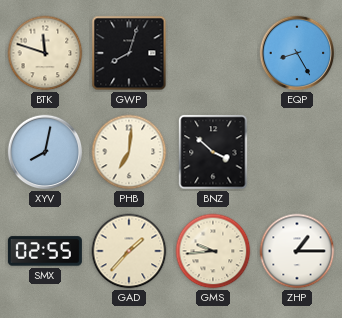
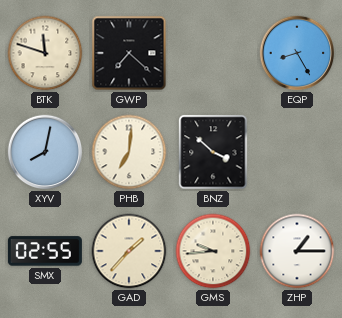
GWP: 8:03 -> 7:22
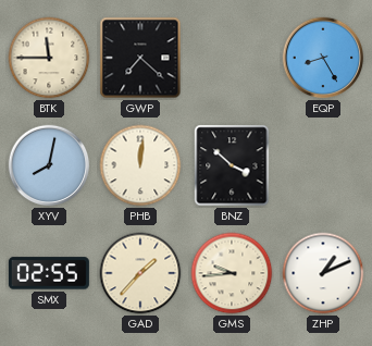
BTK: 11:48 -> 11:45
PHB: 7:01 -> 12:01
ZHP: 1:15 -> 1:11
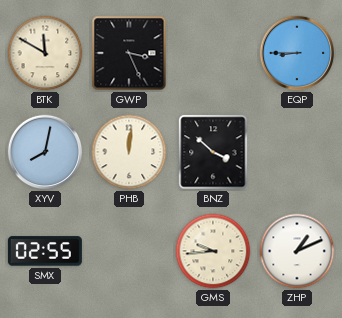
BTK: 11:45 -> 11:50
GWP: 7:22 -> 3:26
EQP: 8:25 -> 8:45
GAD: 1:37 -> none
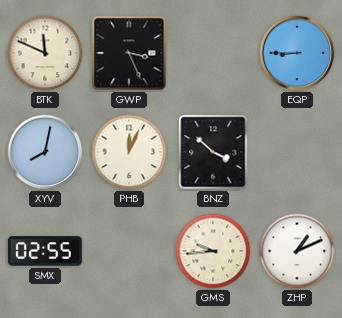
BTK: 11:50 -> 11:49
PHB: 12:01 -> 12:04
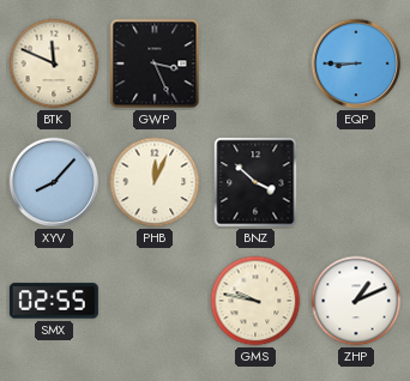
XYV: 8:02 -> 8:07
GMS: 9:44 -> 9:47
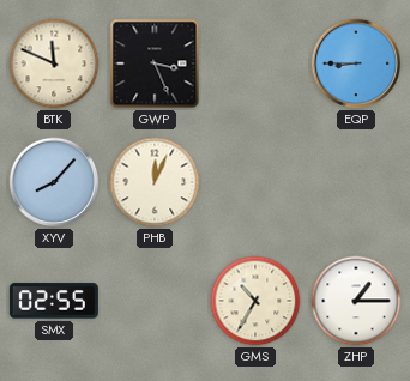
BNZ: 3:52 -> none
GMS: 9:47 -> 10:35
ZHP: 1:11 -> 1:15
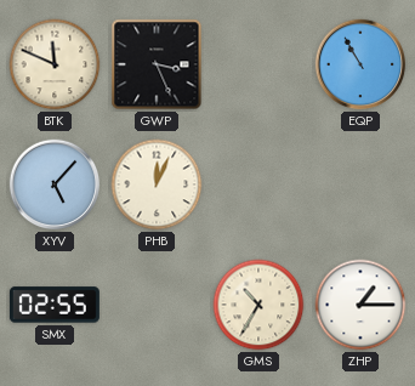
EQP: 8:45 -> 10:55
XYV: 8:07 -> 5:07
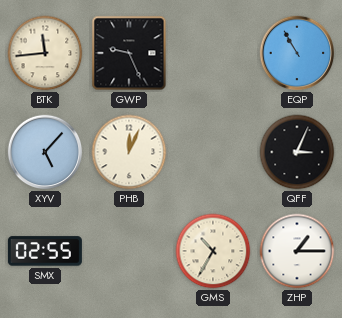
BTK: 11:49 -> 11:44
GWP: 3:26 -> 9:26
QFF: none -> 3:04
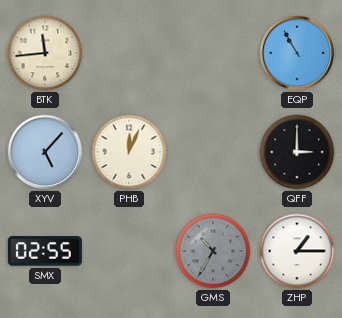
GWP: 9:26 -> none
QFF: 3:04 -> 3:00
GMS dial: cream -> grey
